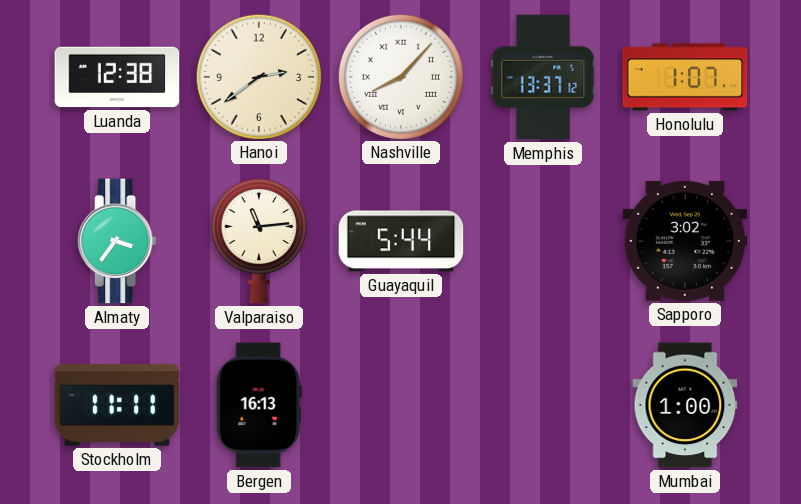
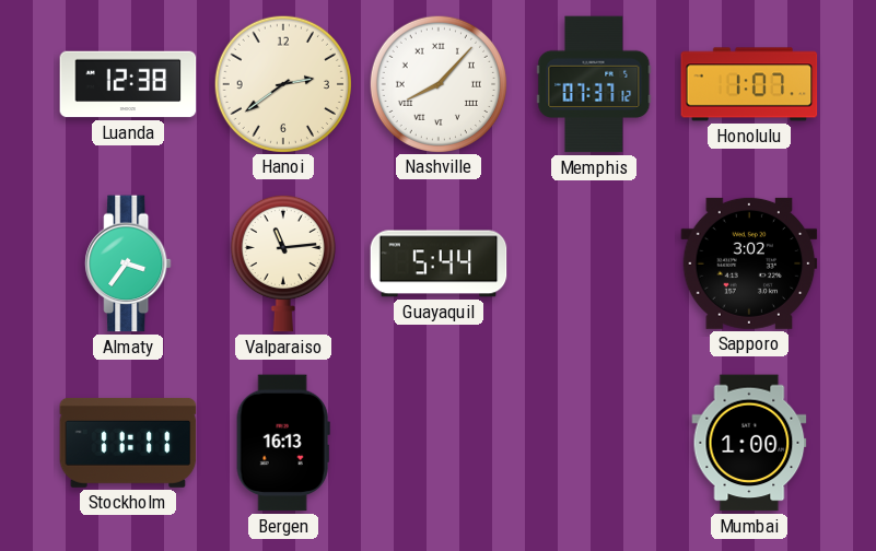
Memphis: 13:37 -> 07:37
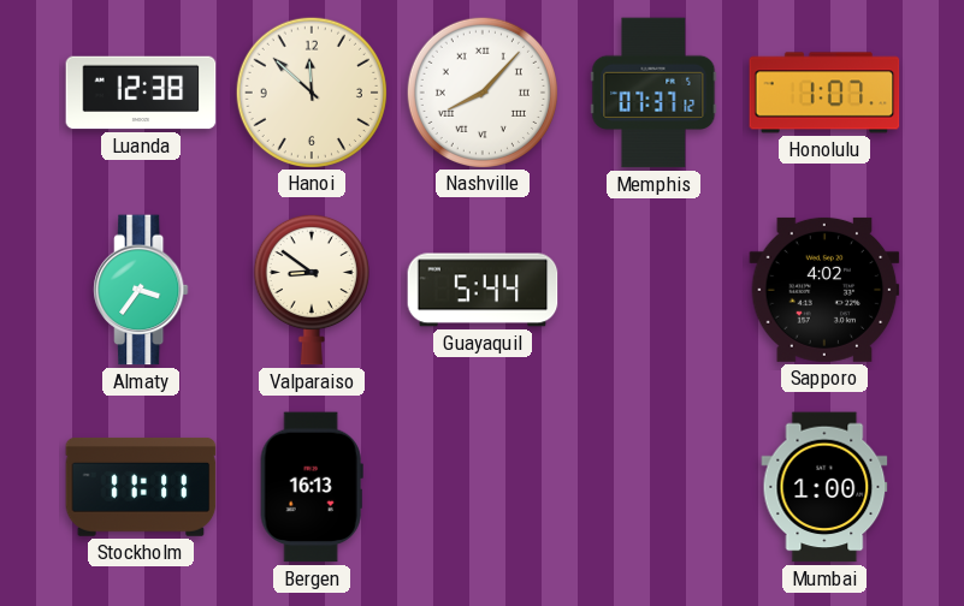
Hanoi: 2:39 -> 11:52
Valparaiso: 11:14 -> 8:51
Sapporo: 3:02 -> 4:02
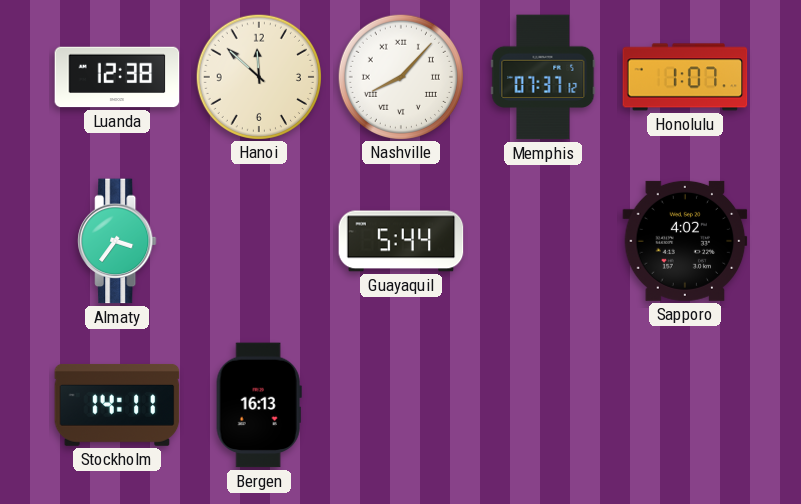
Valparaiso: 8:51 -> none
Stockholm: 11:11 -> 14:11
Mumbai: 1:00 -> none
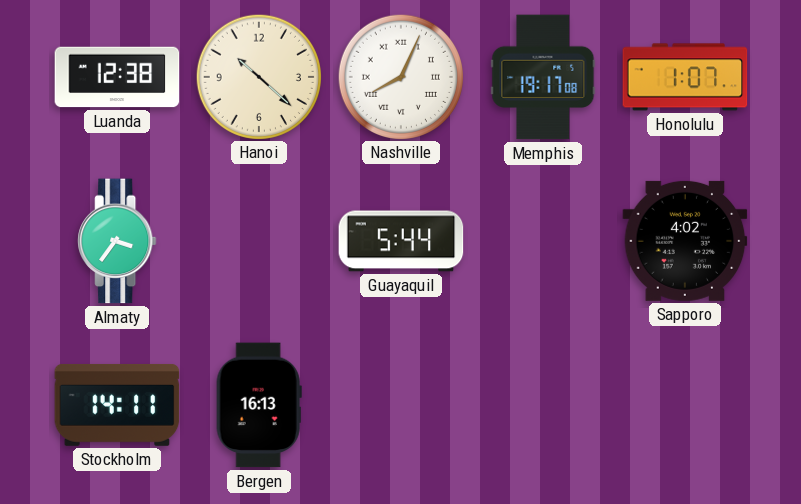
Hanoi: 11:52 -> 10:22
Nashville: 8:07 -> 8:04
Memphis: 07:37 -> 19:17
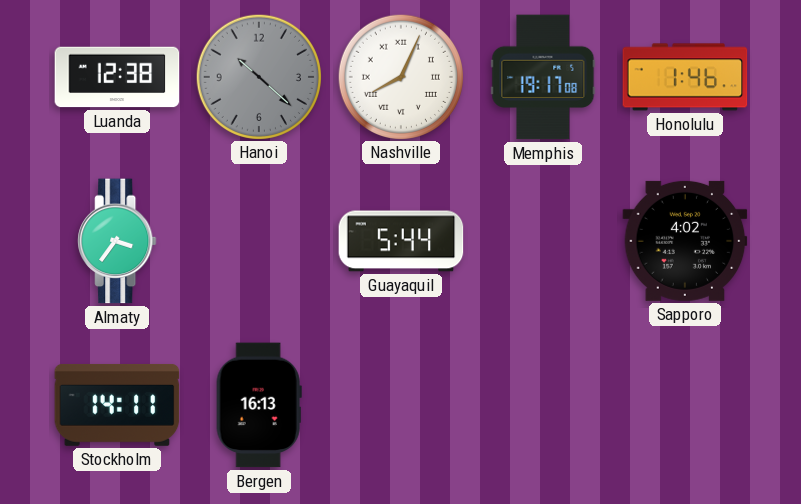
Hanoi dial: cream -> grey
Honolulu: 1:07 -> 1:46
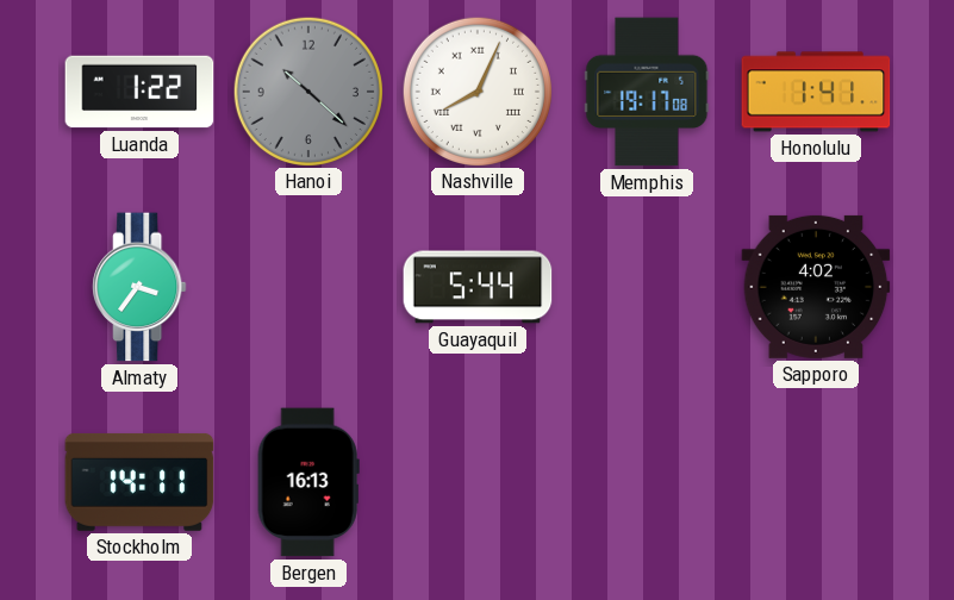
Luanda: 12:38 -> 1:22
Honolulu: 1:46 -> 1:41
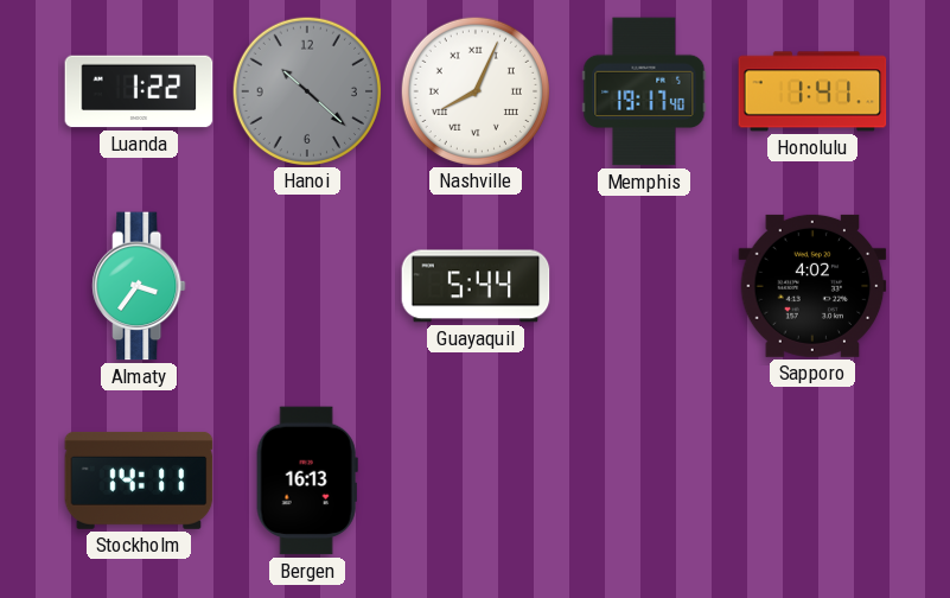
Memphis: 19:17:08 -> 19:17:40
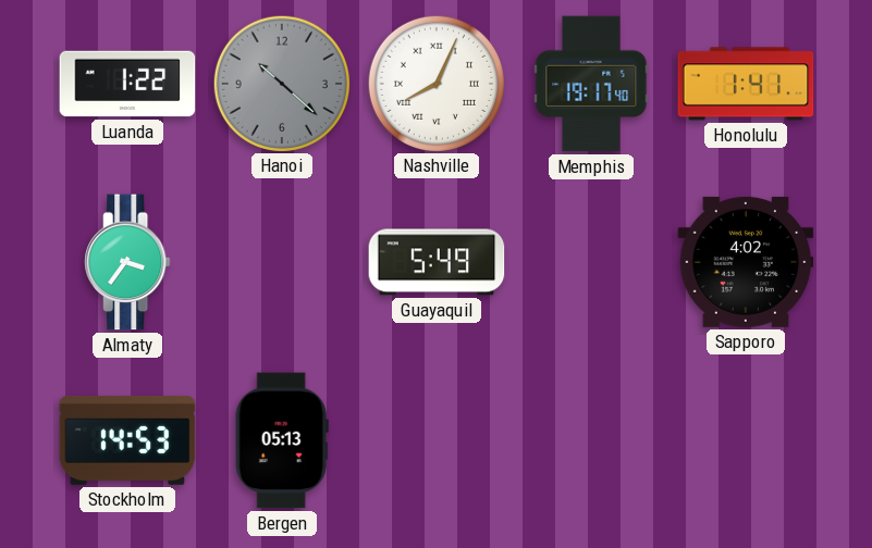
Guayaquil: 5:44 -> 5:49
Stockholm: 14:11 -> 14:53
Bergen: 16:13 -> 05:13
